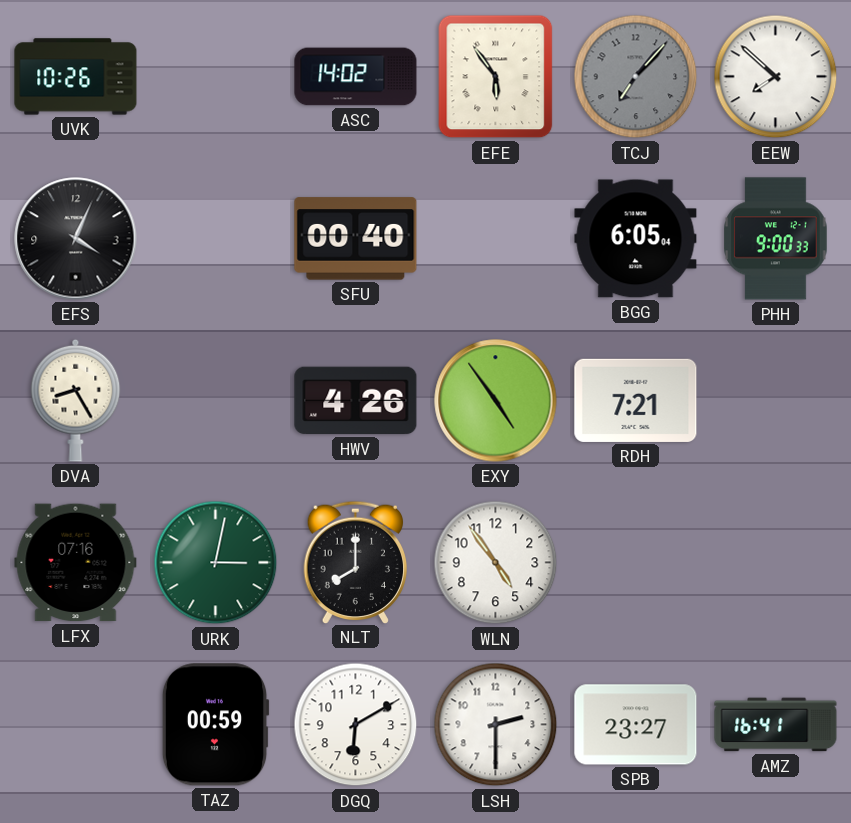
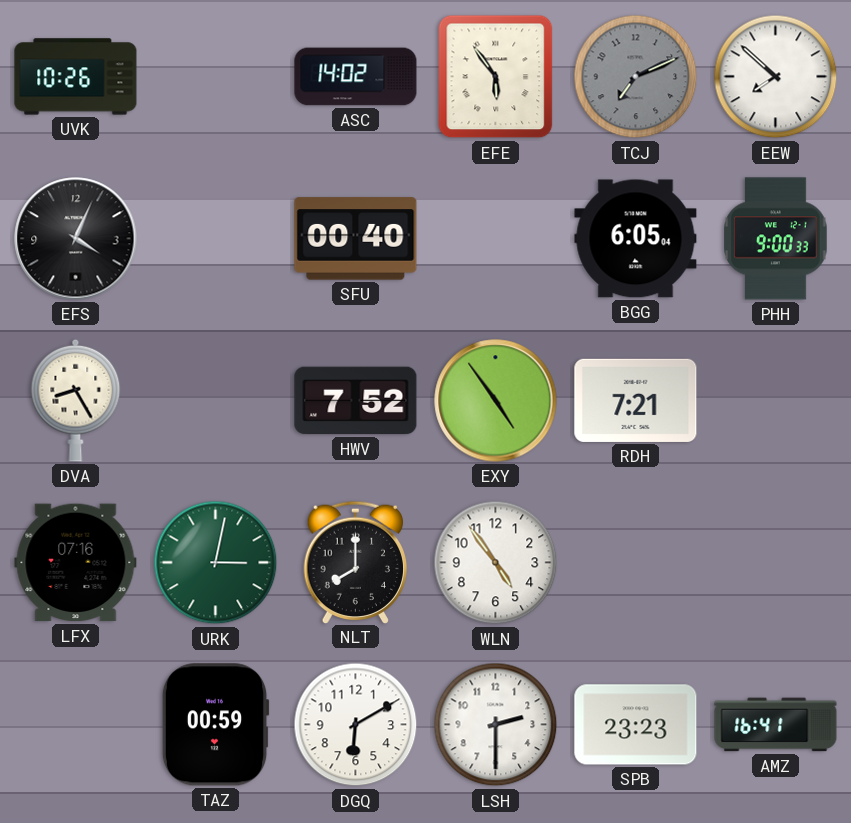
TCJ: 7:07 -> 7:11
HWV: 4:26 -> 7:52
SPB: 23:27 -> 23:23
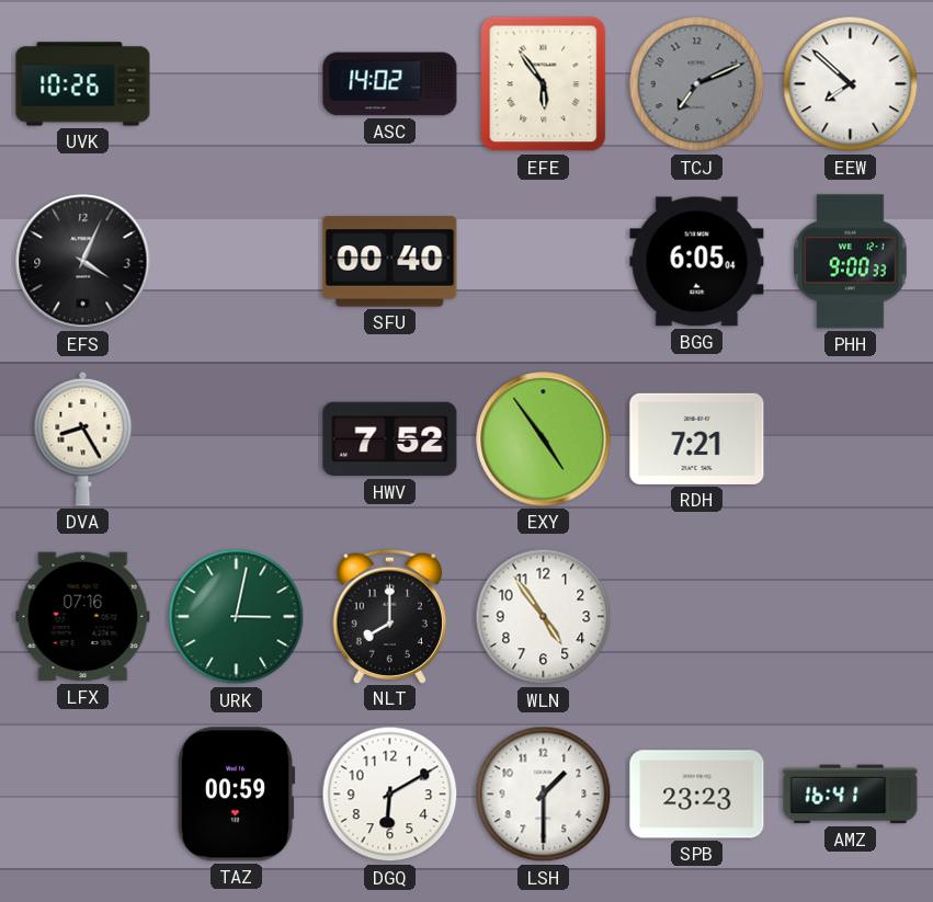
LSH: 2:30 -> 1:30
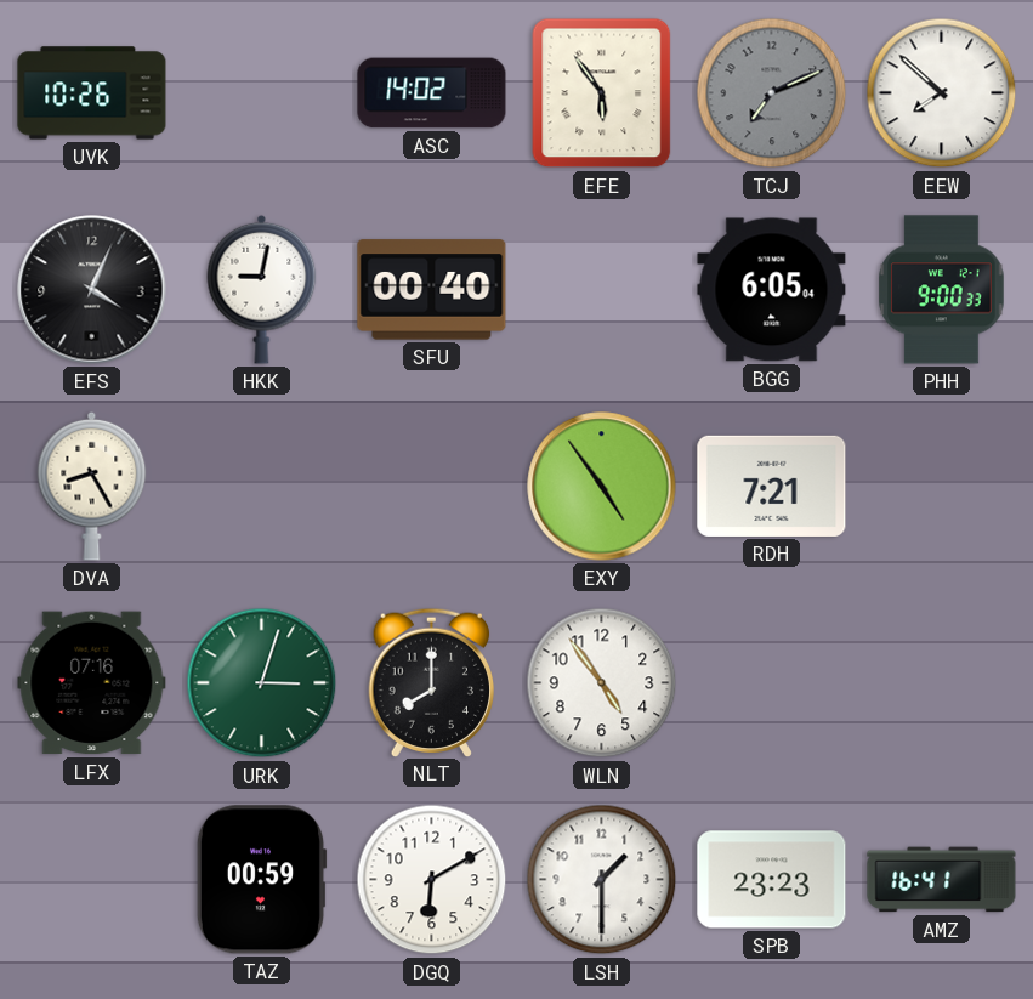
HKK: none -> 9:02
HWV: 7:52 -> none
URK: 3:02 -> 3:03
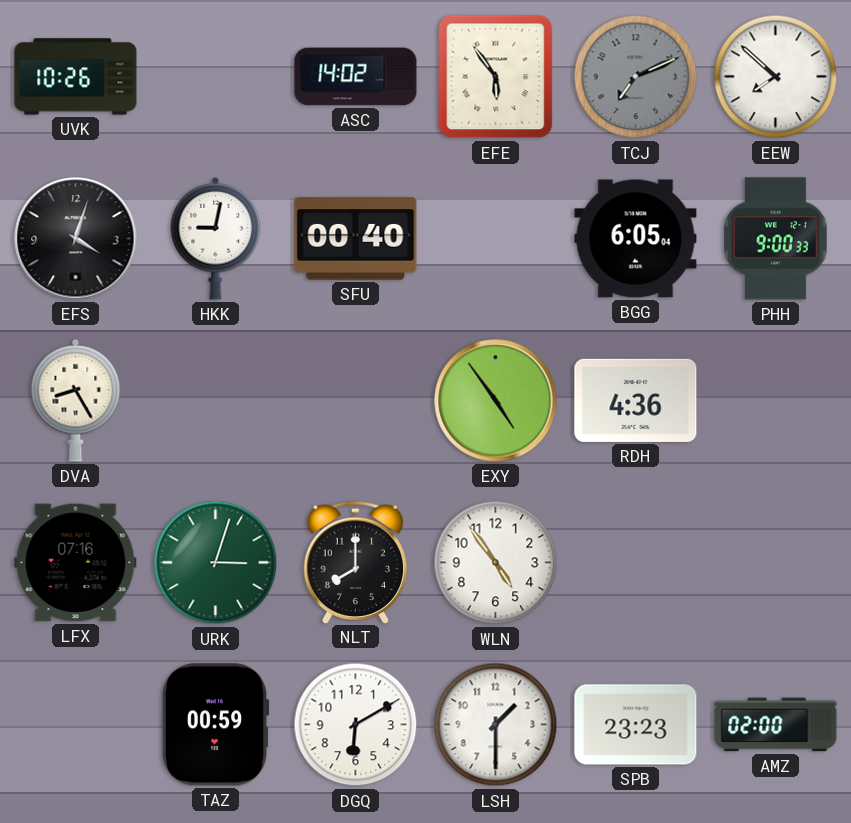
EFS: 4:04 -> 4:03
RDH: 7:21 -> 4:36
AMZ: 16:41 -> 02:00
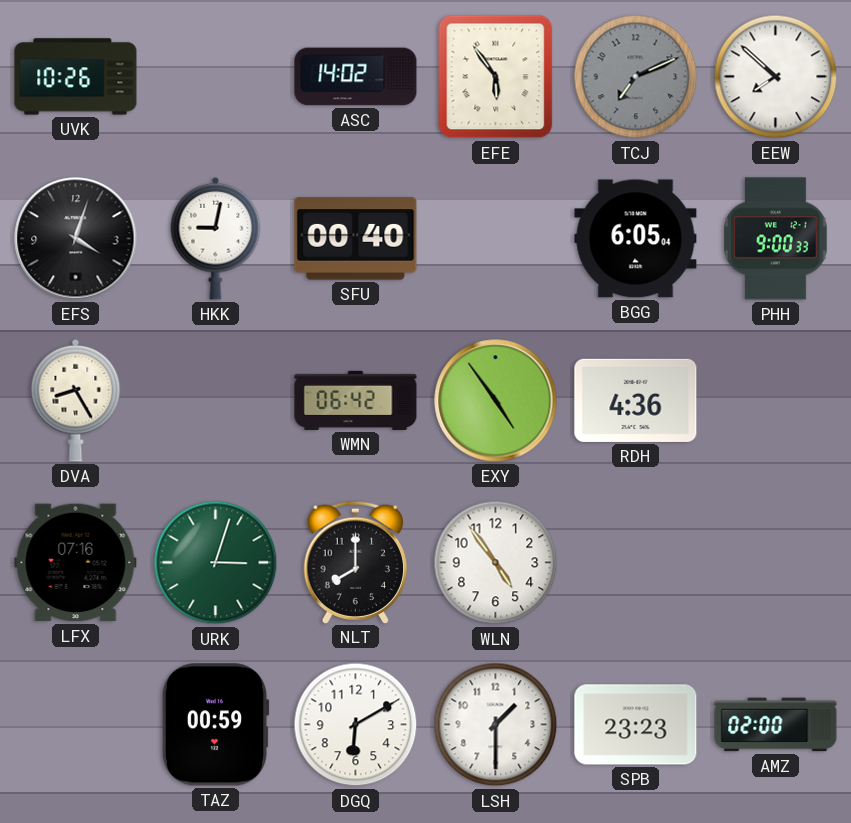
WMN: none -> 06:42
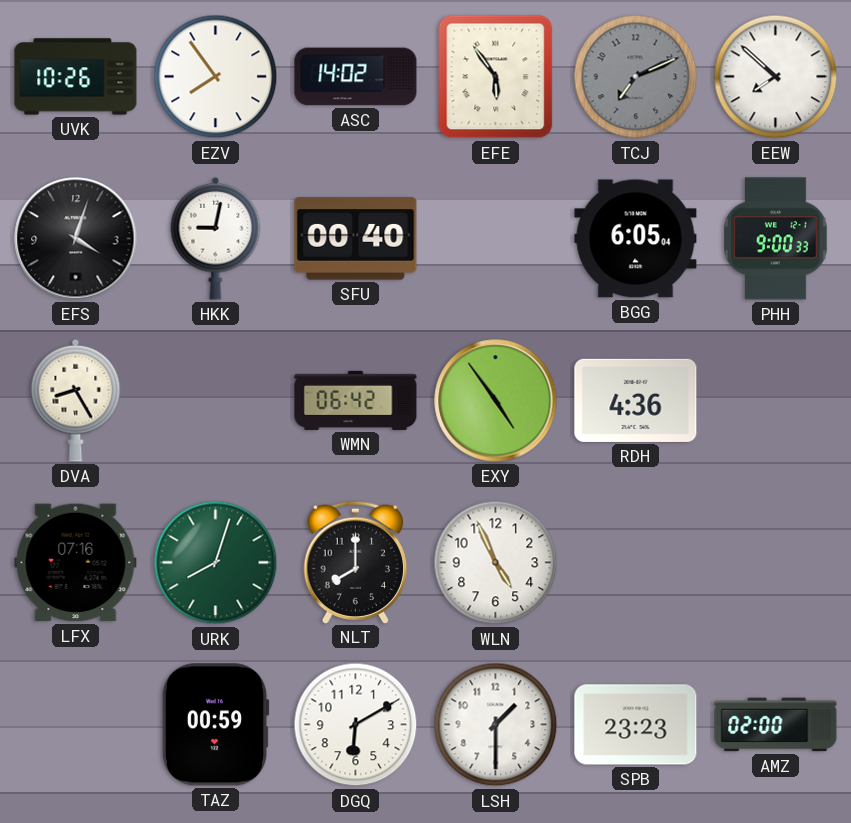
EZV: none -> 7:54
URK: 3:03 -> 8:03
WLN: 4:54 -> 4:56
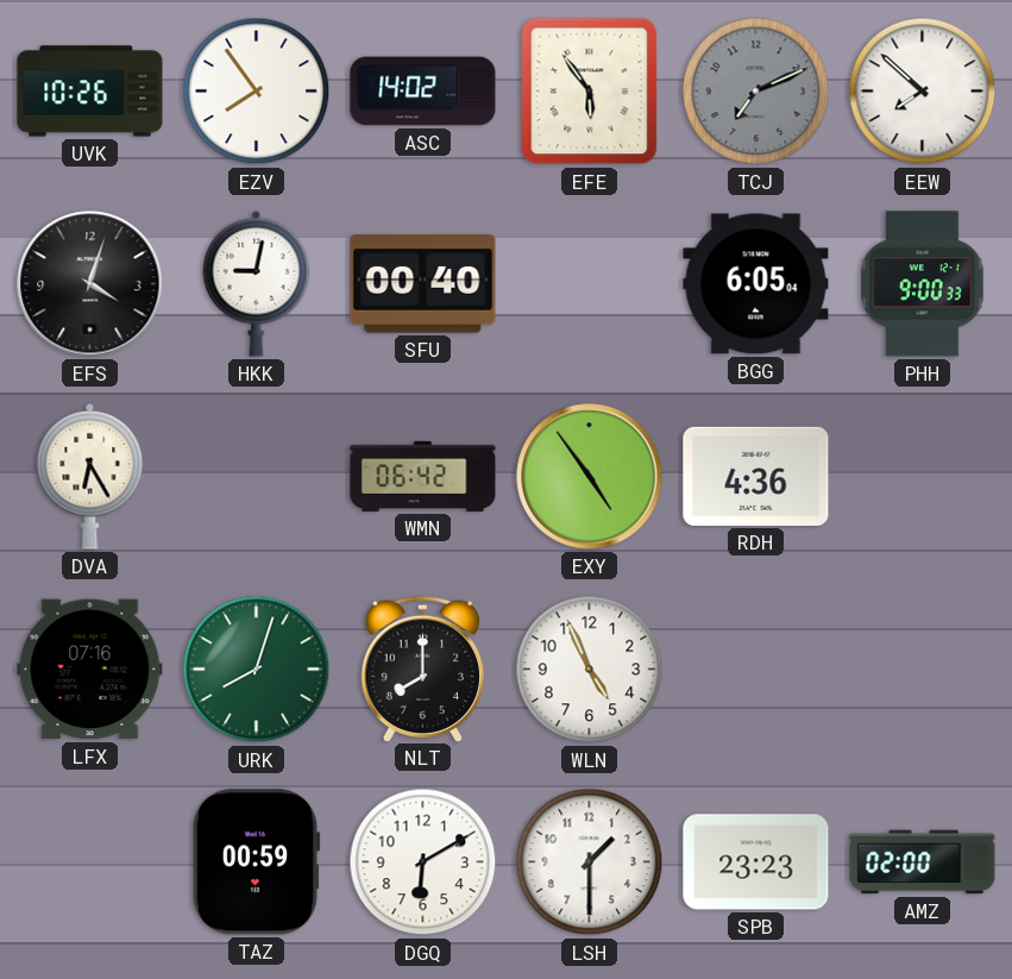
DVA: 8:25 -> 6:25
